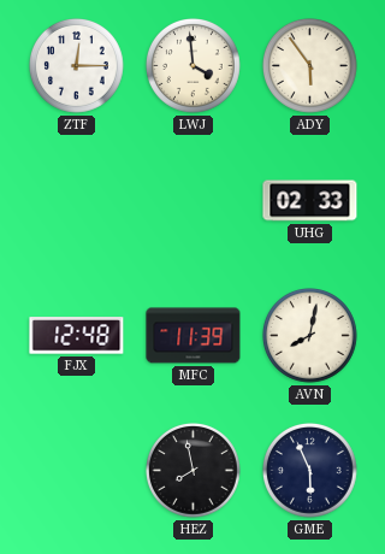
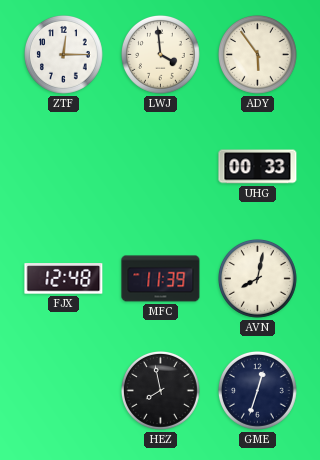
UHG: 02:33 -> 00:33
GME: 5:56 -> 12:33
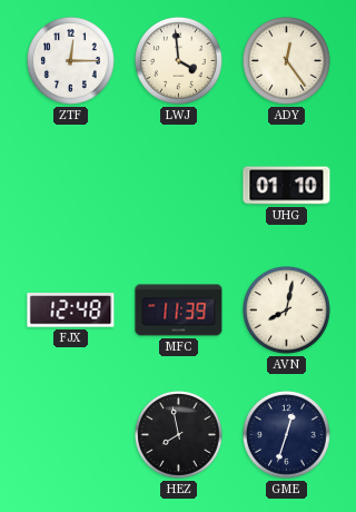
ADY: 5:54 -> 12:24
UHG: 00:33 -> 01:10
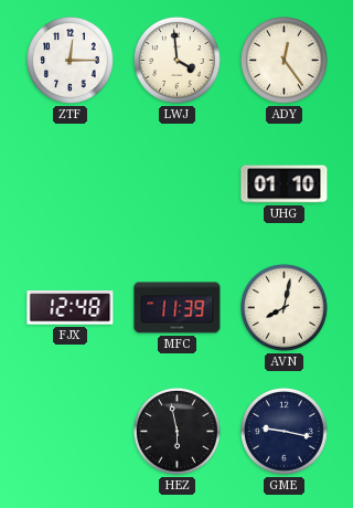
HEZ: 7:58 -> 5:58
GME: 12:33 -> 9:17
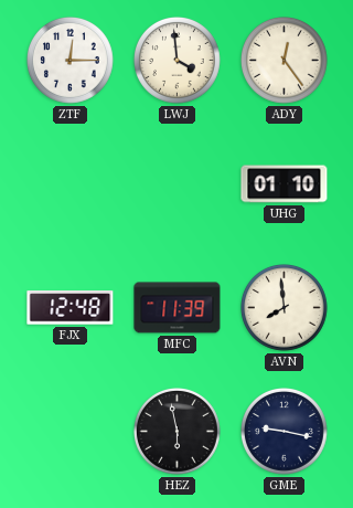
AVN: 8:02 -> 7:59
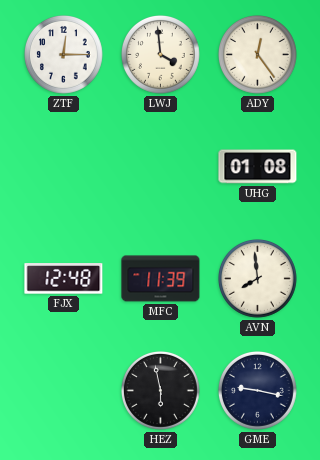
UHG: 01:10 -> 01:08
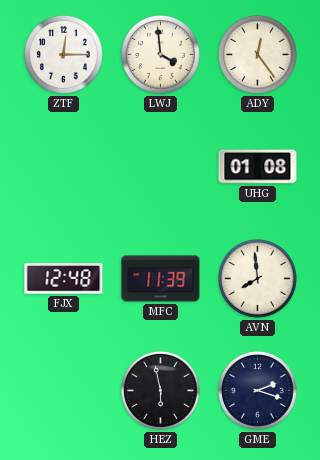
GME: 9:17 -> 2:18
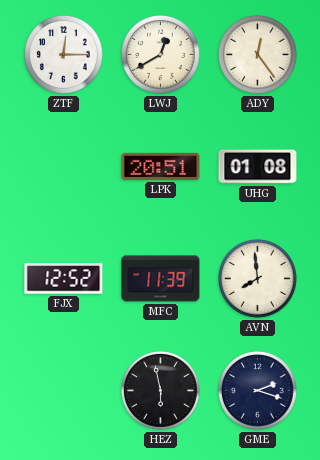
LWJ: 3:59 -> 12:40
LPK: none -> 20:51
FJX: 12:48 -> 12:52
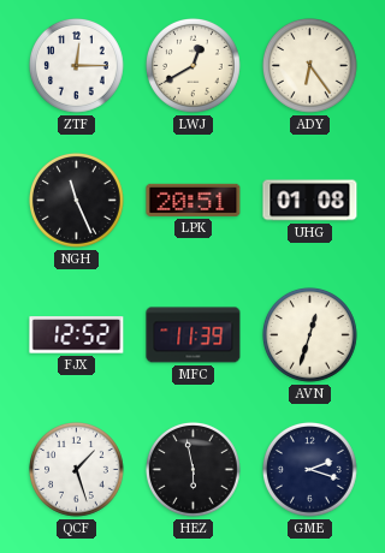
ADY: 12:24 -> 6:24
NGH: none -> 11:26
AVN: 7:59 -> 12:33
QCF: none -> 1:27
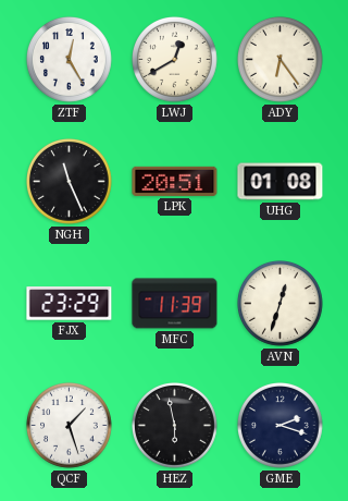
ZTF: 12:15 -> 12:25
FJX: 12:52 -> 23:29
